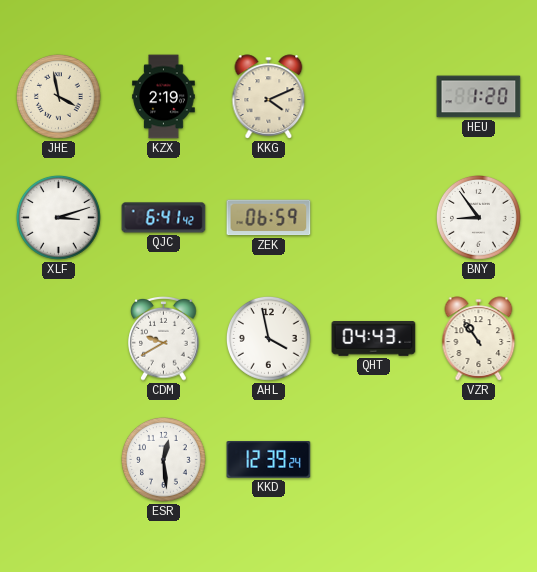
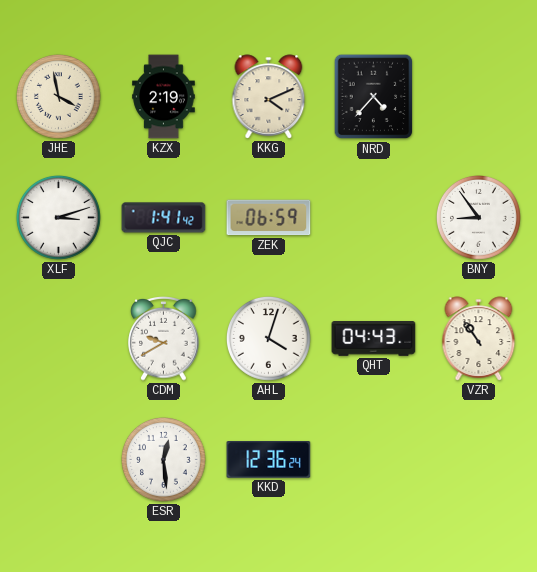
NRD: none -> 4:37
HEU: 1:20 -> none
QJC: 6:41 -> 1:41
AHL: 3:58 -> 4:03
KKD: 12:39 -> 12:36
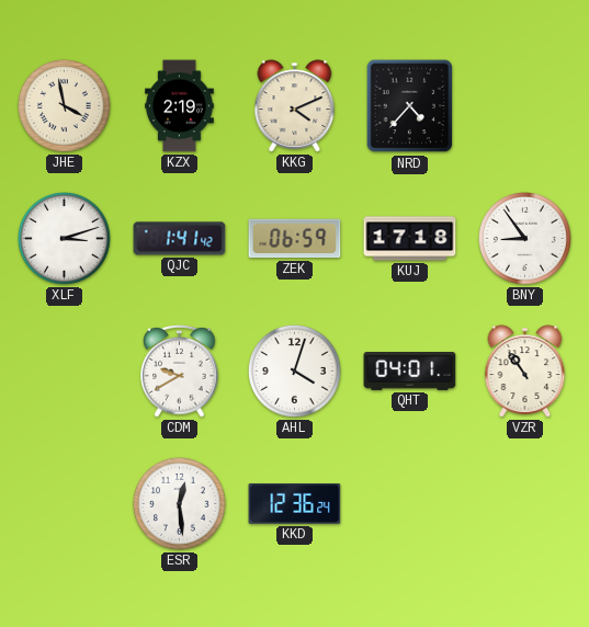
KUJ: none -> 17:18
QHT: 04:43 -> 04:01
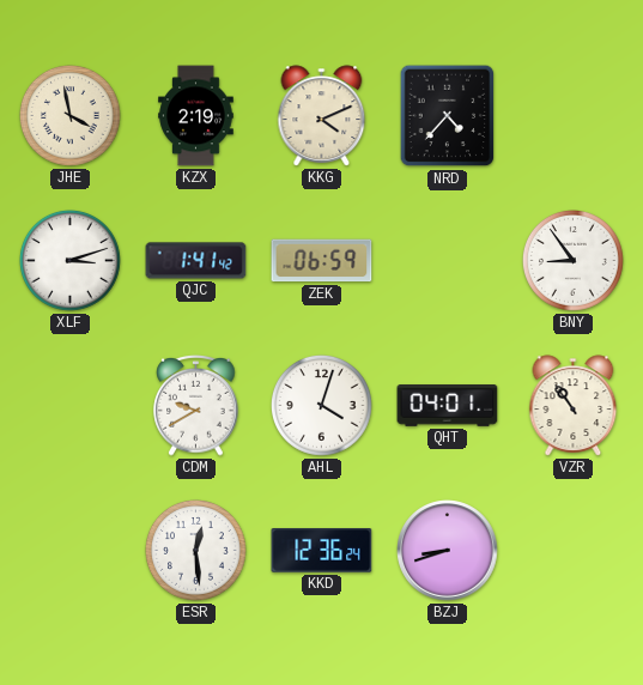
KUJ: 17:18 -> none
BZJ: none -> 8:42
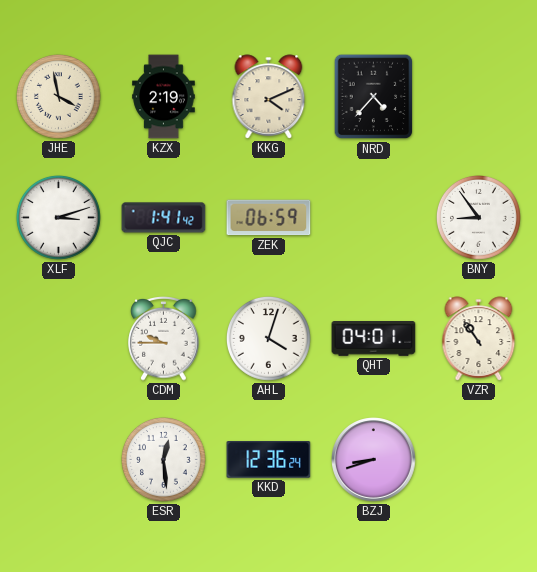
CDM: 9:40 -> 9:45
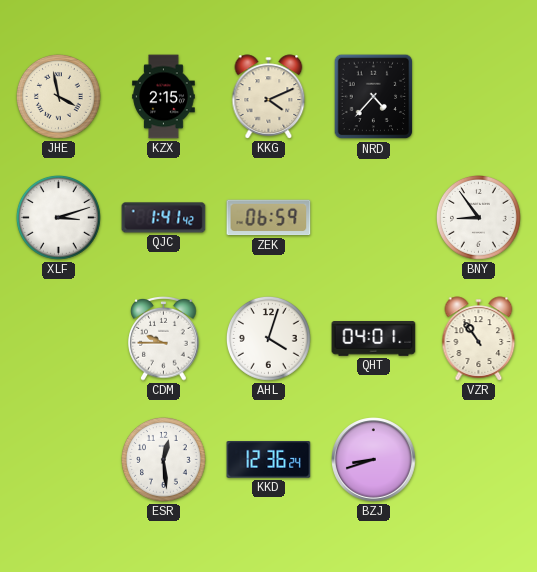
KZX: 2:19 -> 2:15
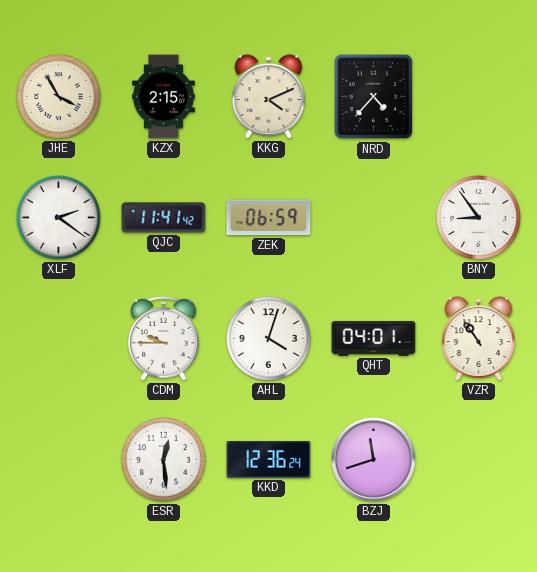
JHE: 3:58 -> 3:55
XLF: 3:12 -> 2:21
QJC: 1:41 -> 11:41
BZJ: 8:42 -> 11:42
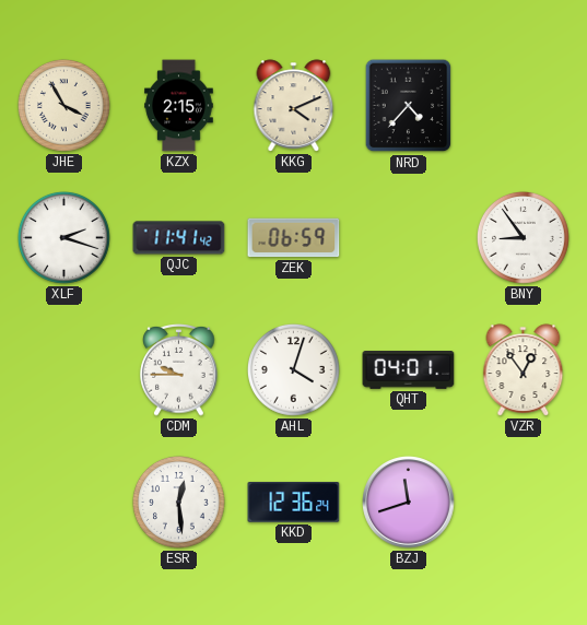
XLF: 2:21 -> 2:18
VZR: 10:54 -> 12:54
